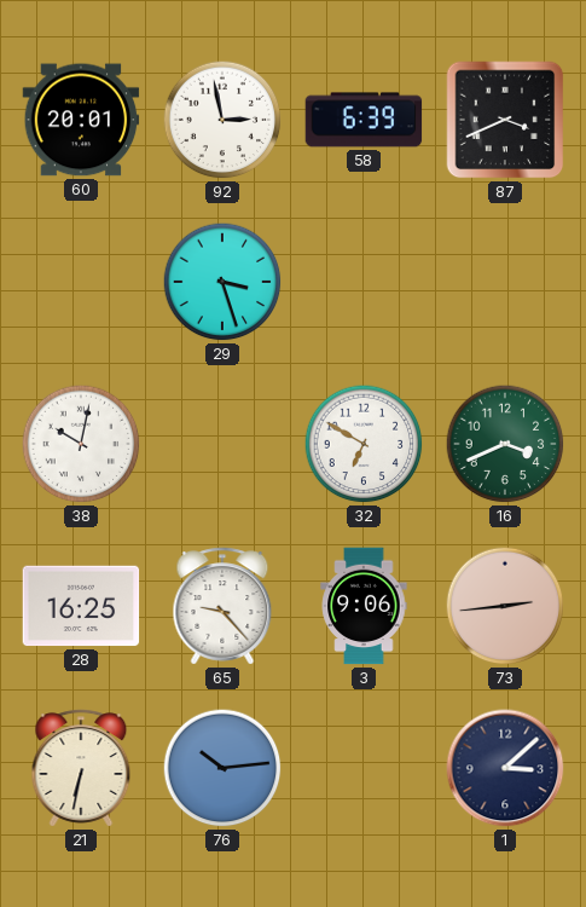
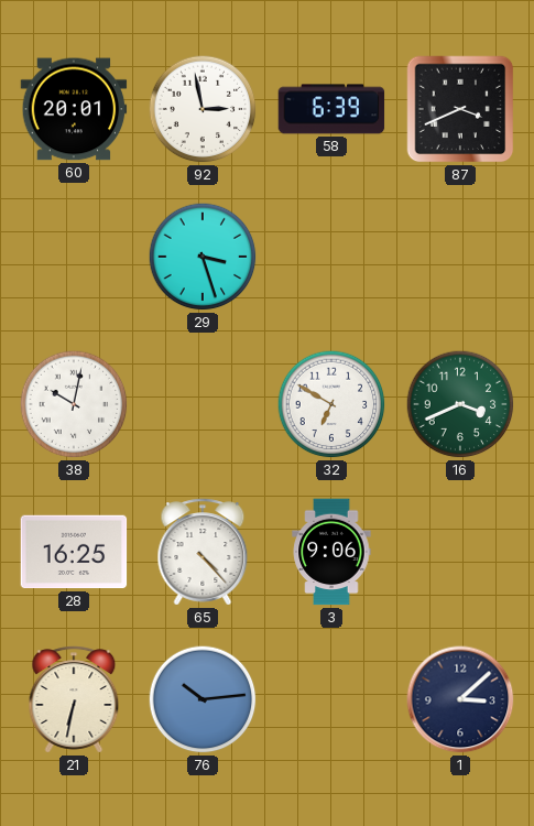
65: 9:23 -> 4:23
73: 2:44 -> none
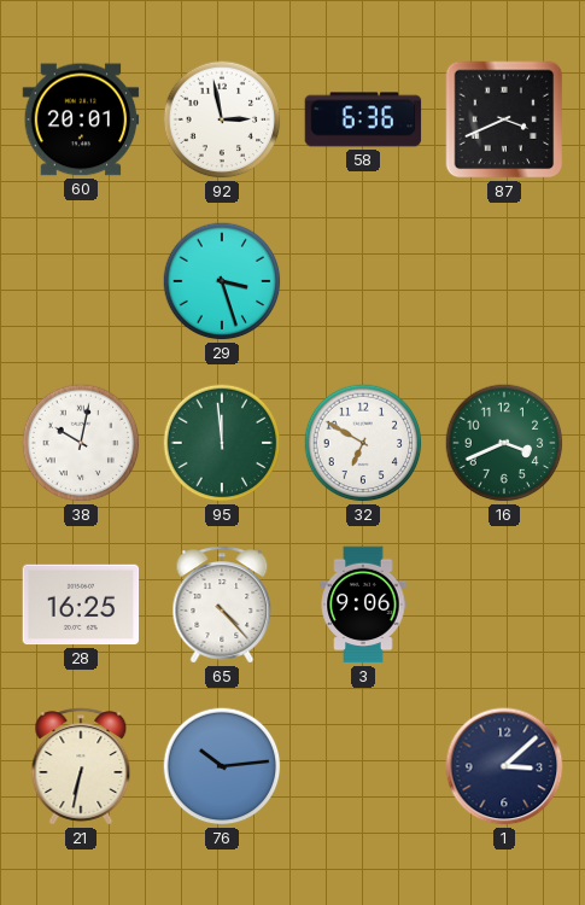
58: 6:39 -> 6:36
95: none -> 11:59
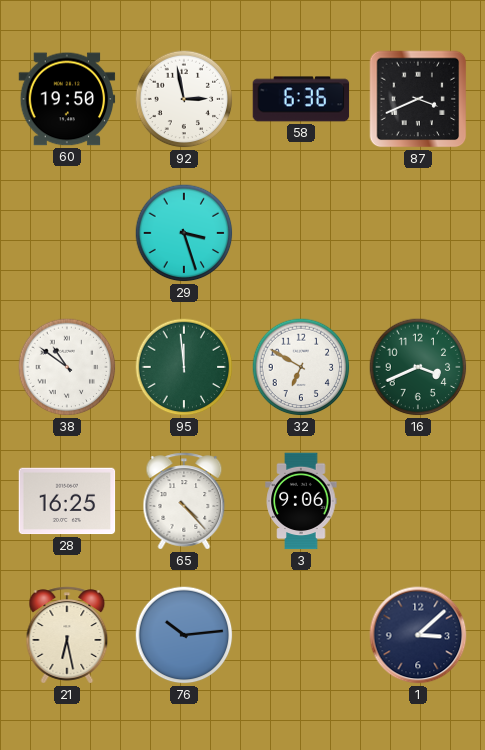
60: 20:01 -> 19:50
38: 10:02 -> 10:51
21: 6:32 -> 6:28
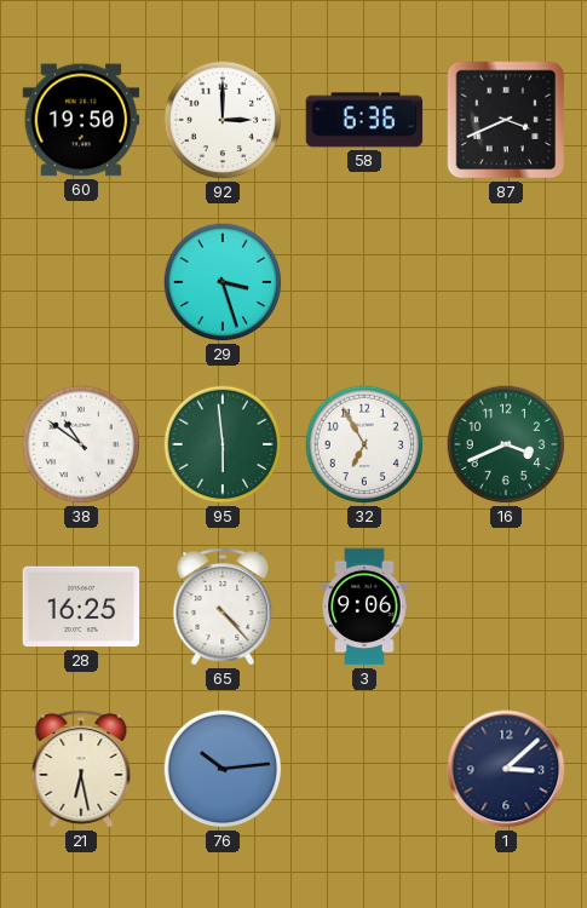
92: 2:58 -> 3:00
95: 11:59 -> 5:59
32: 6:50 -> 6:55
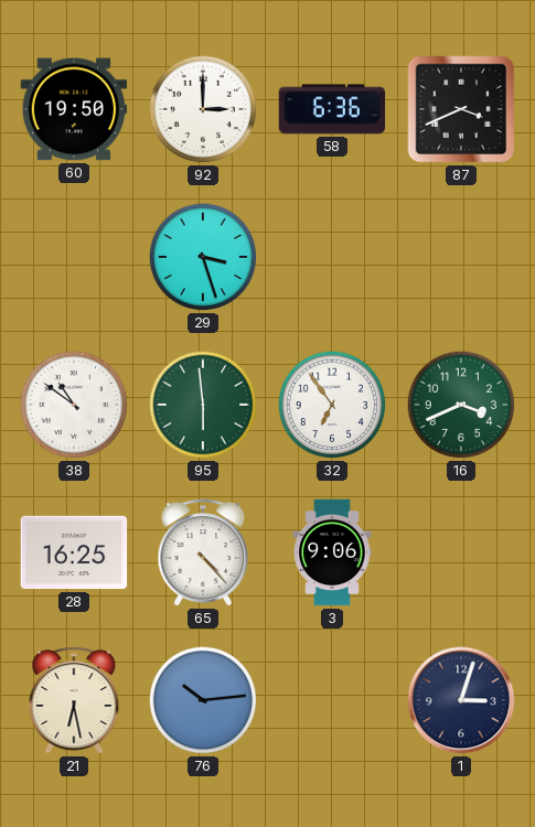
32: 6:55 -> 6:54
1: 3:08 -> 3:03
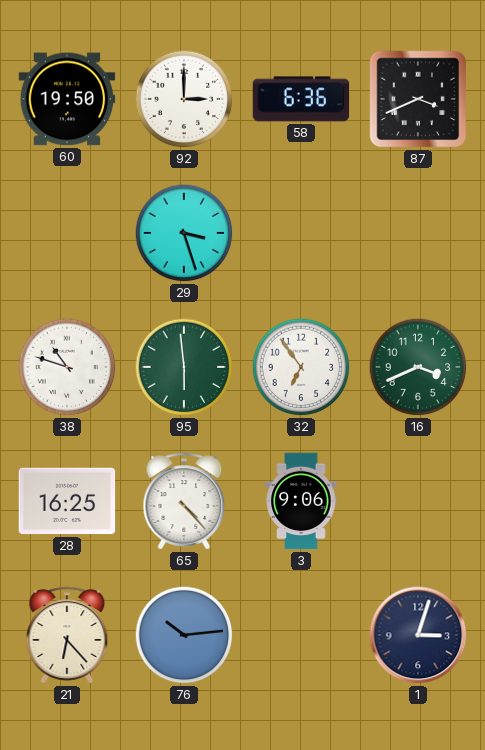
38: 10:51 -> 10:48
21: 6:28 -> 6:23
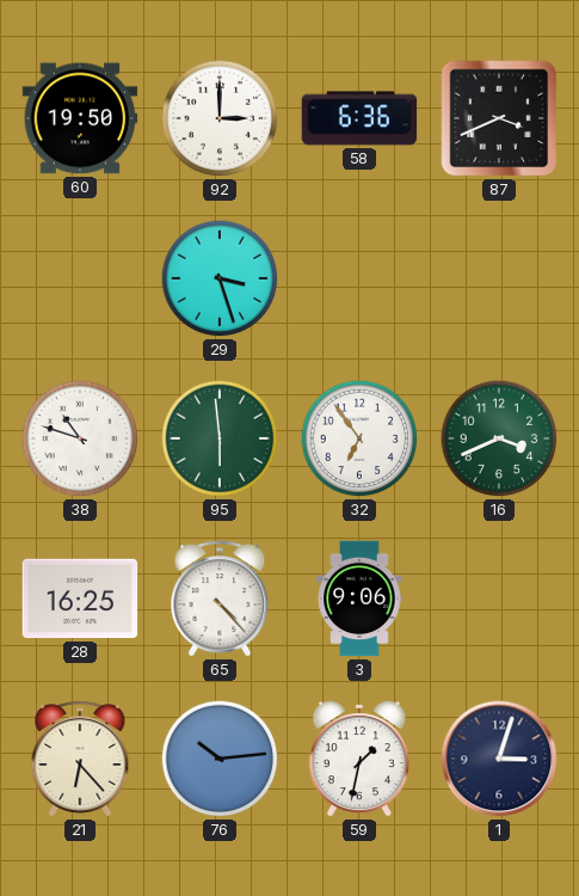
59: none -> 1:32
